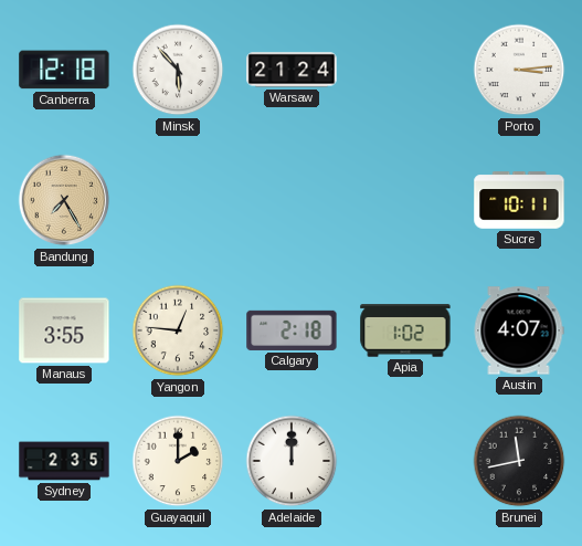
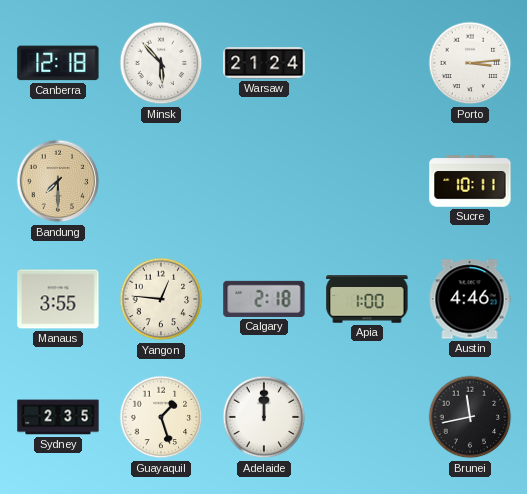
Bandung: 7:25 -> 7:30
Apia: 1:02 -> 1:00
Austin: 4:07 -> 4:46
Guayaquil: 2:00 -> 1:27
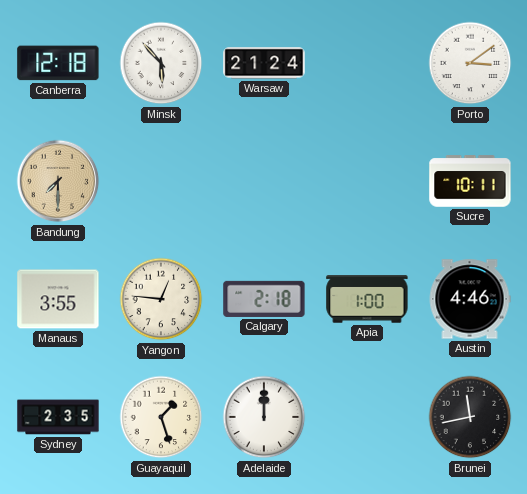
Porto: 3:14 -> 3:09
